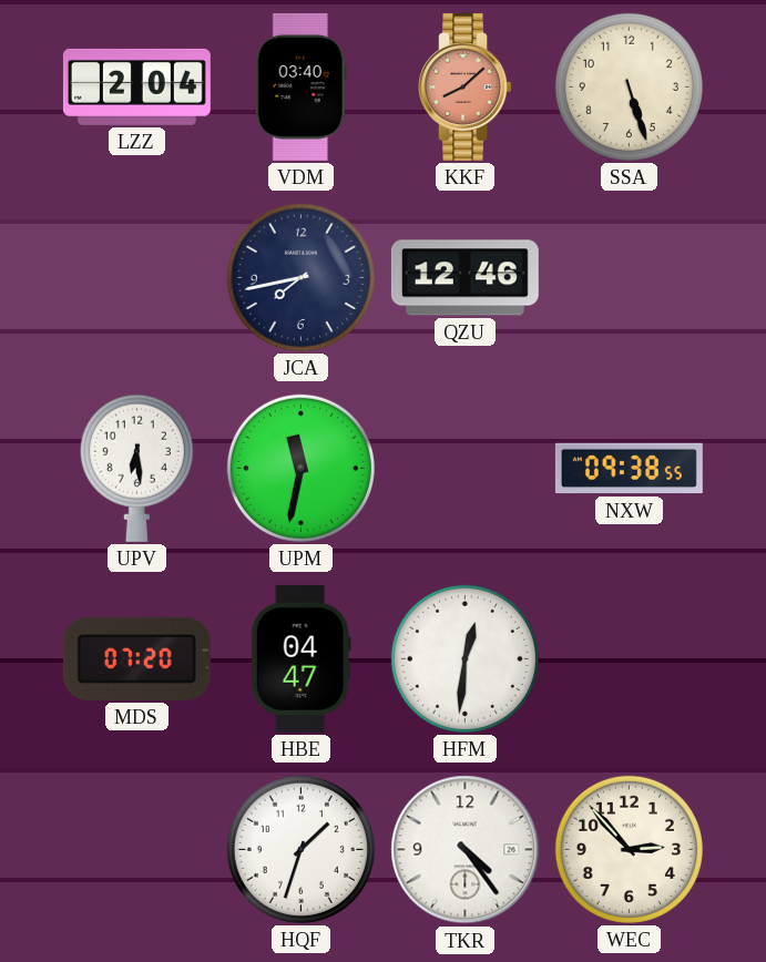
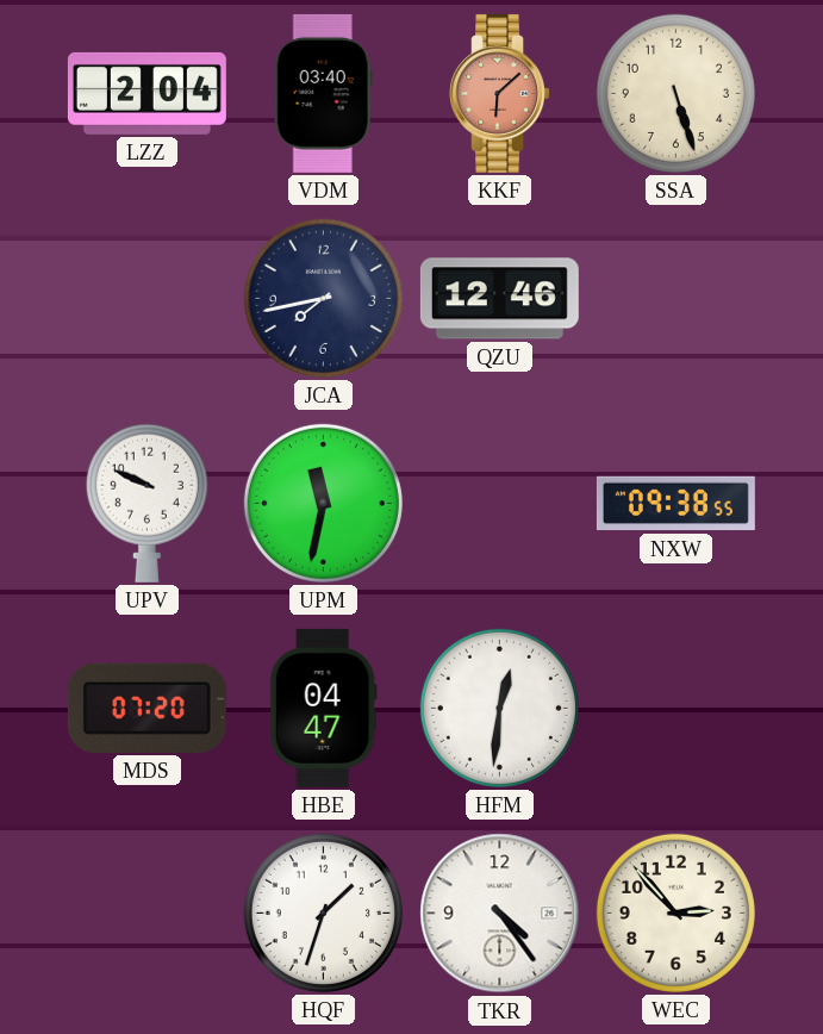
KKF: 8:08 -> 6:08
UPV: 6:29 -> 9:49
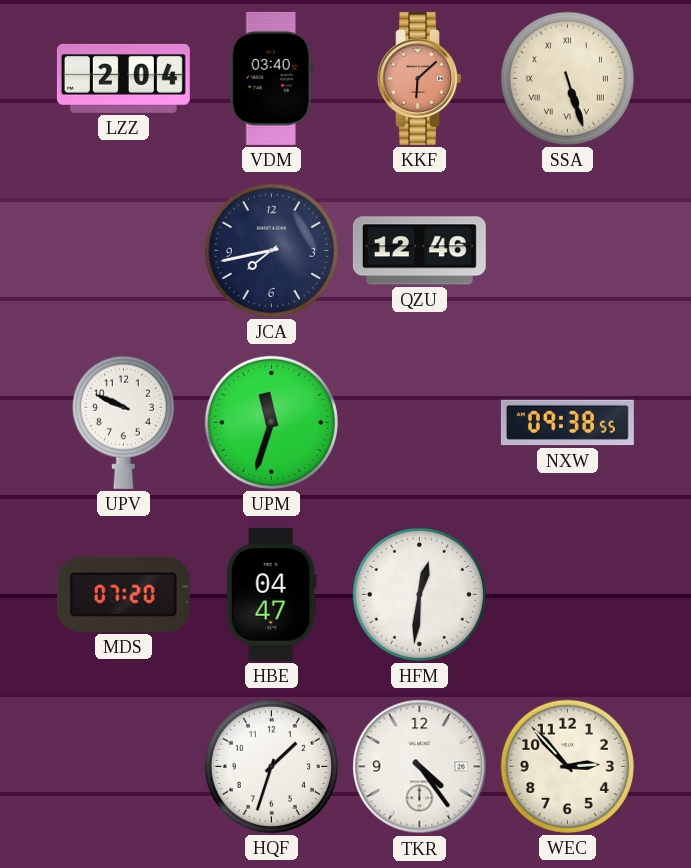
SSA numerals: Arabic -> Roman
UPM: 11:32 -> 11:33
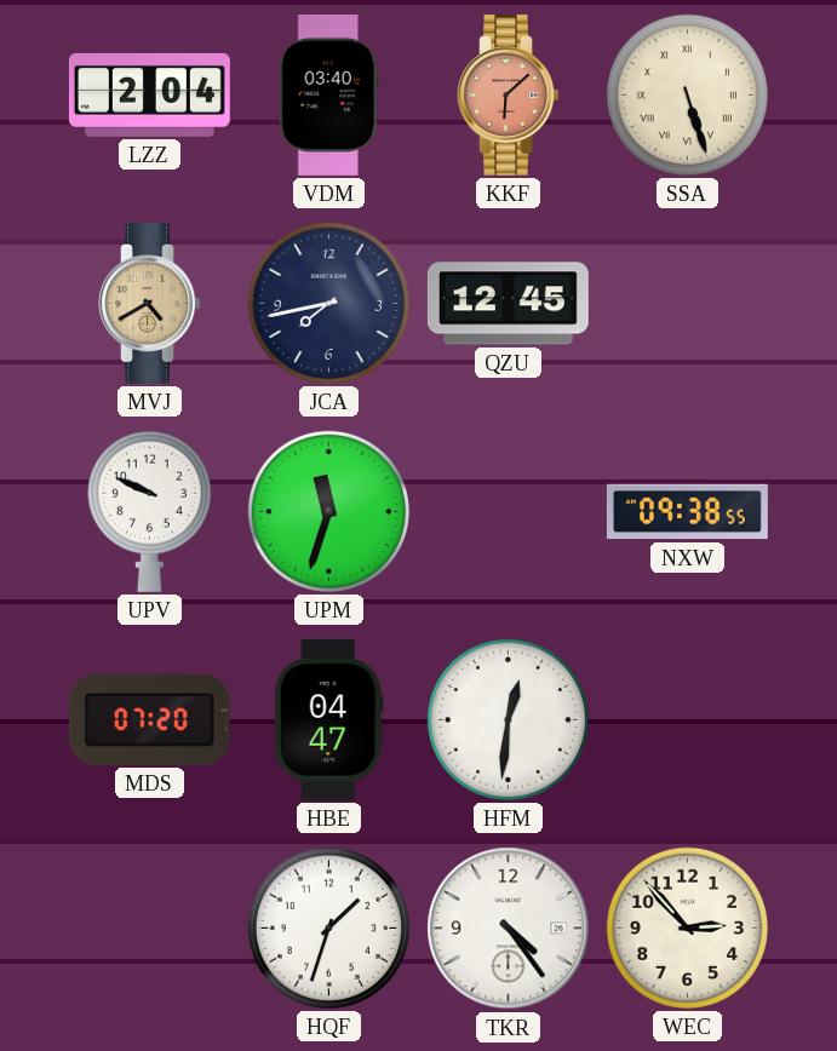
MVJ: none -> 4:40
QZU: 12:46 -> 12:45
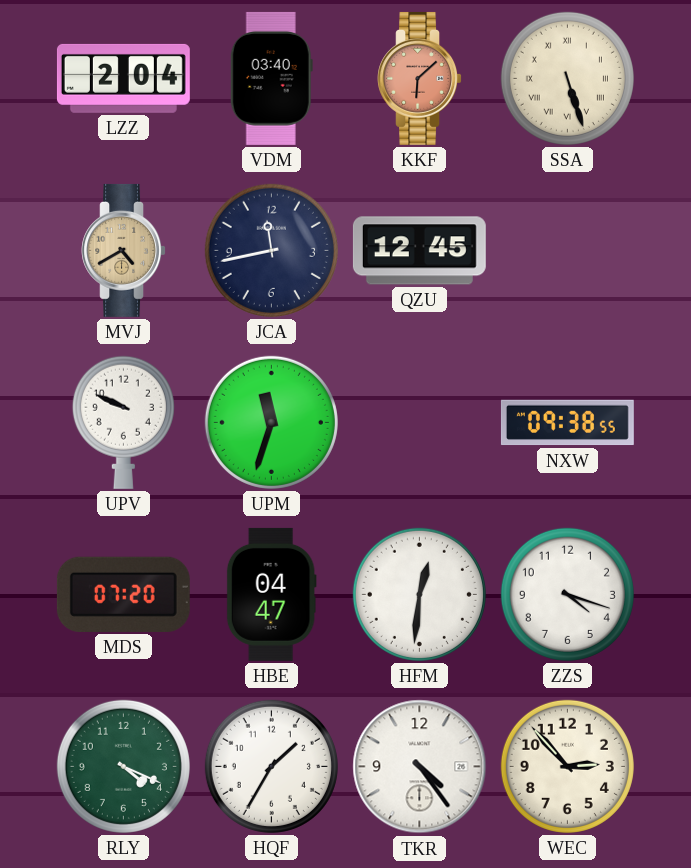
JCA: 7:43 -> 11:43
ZZS: none -> 4:18
RLY: none -> 4:19
HQF: 1:33 -> 1:35
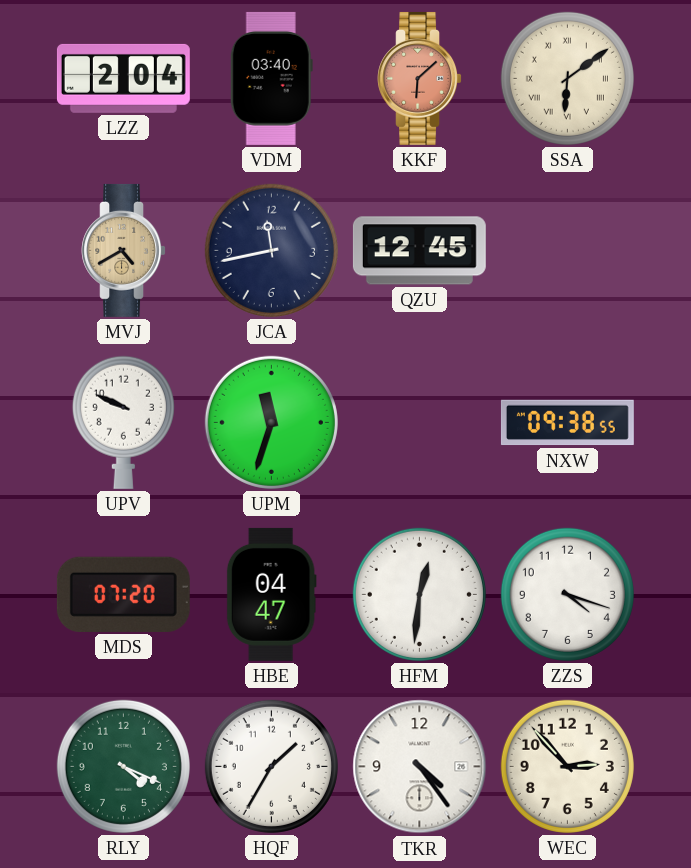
SSA: 5:27 -> 6:09
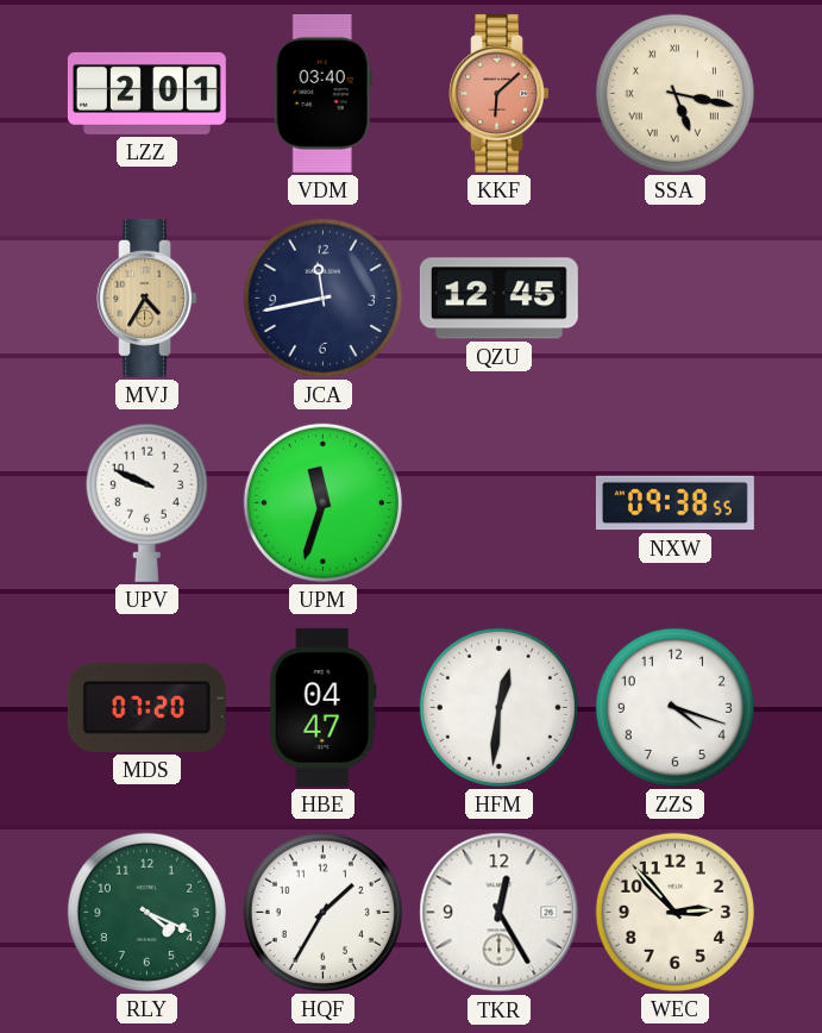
LZZ: 2:04 -> 2:01
SSA: 6:09 -> 5:17
MVJ: 4:40 -> 4:35
TKR: 4:24 -> 12:25
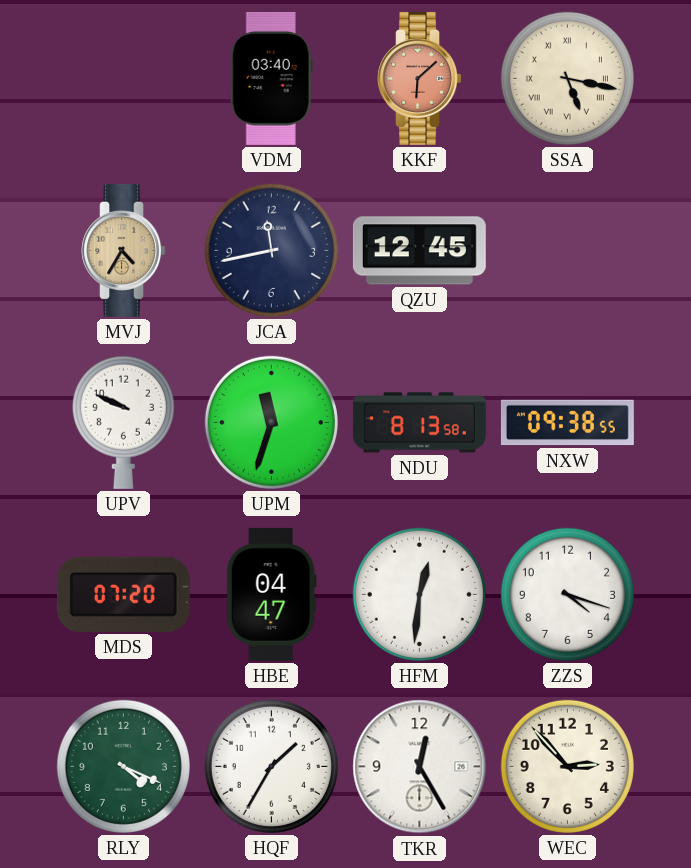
LZZ: 2:01 -> none
NDU: none -> 8:13
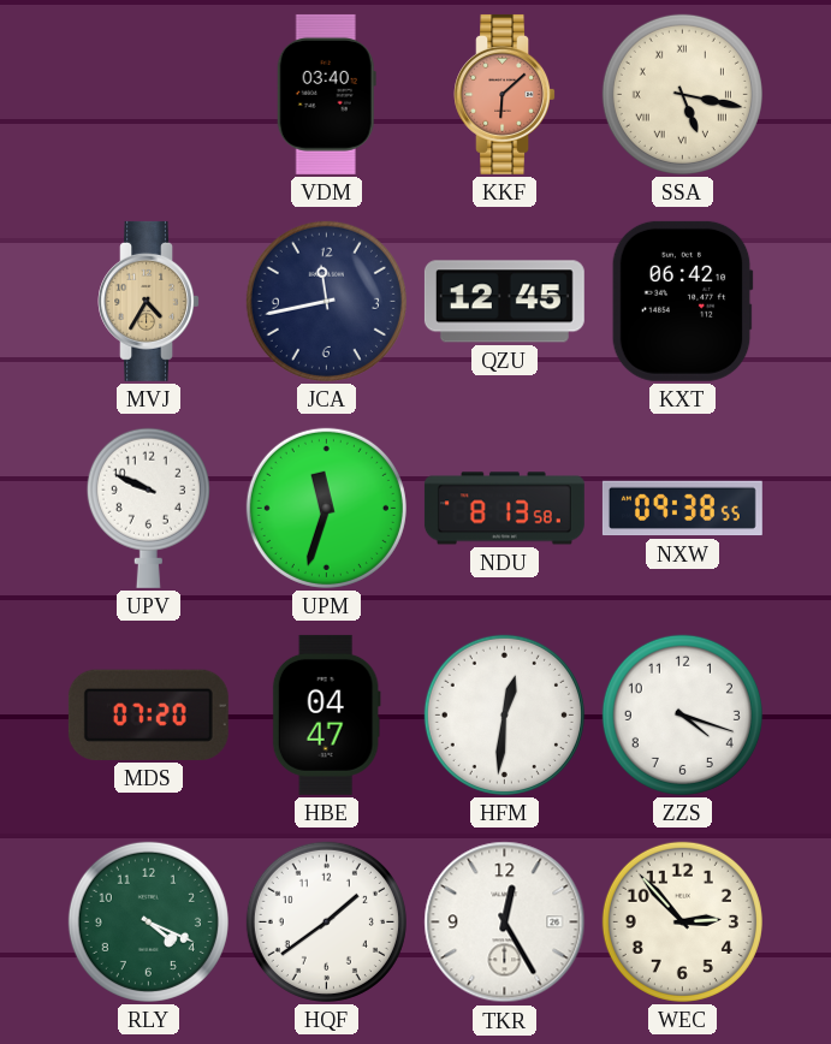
KXT: none -> 06:42
HQF: 1:35 -> 1:39
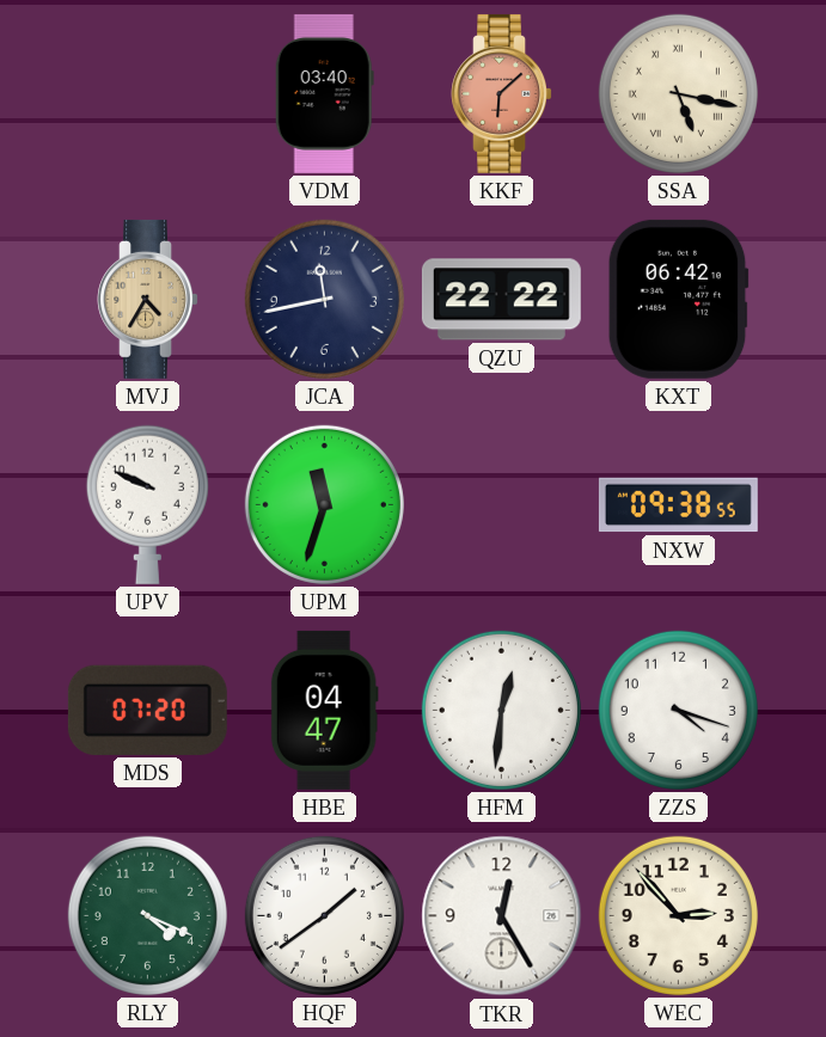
QZU: 12:45 -> 22:22
NDU: 8:13 -> none
